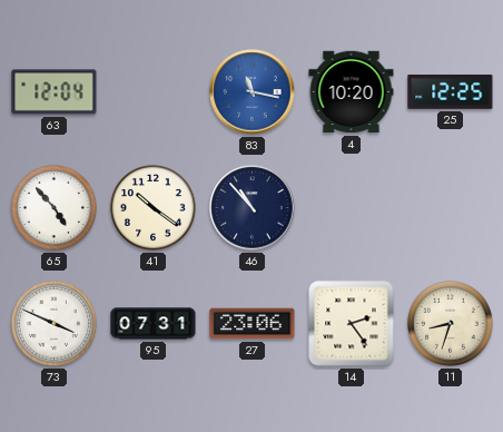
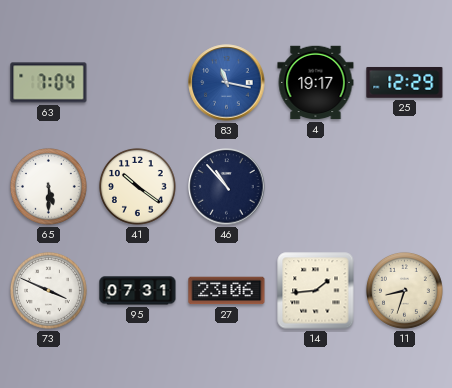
63: 12:04 -> 7:04
4: 10:20 -> 19:17
25: 12:25 -> 12:29
65: 4:53 -> 5:30
14: 2:24 -> 1:44
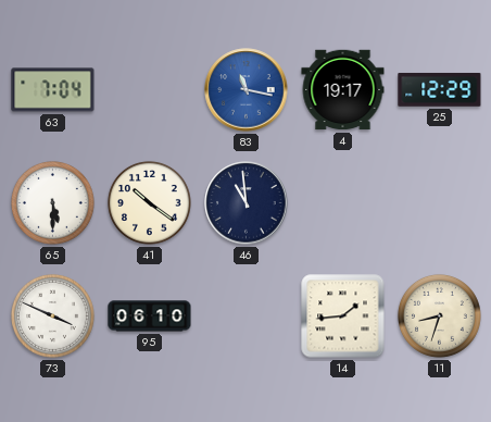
46: 10:53 -> 10:59
95: 07:31 -> 06:10
27: 23:06 -> none
